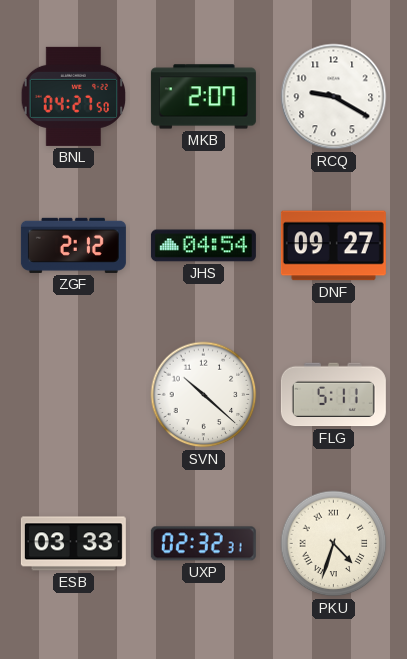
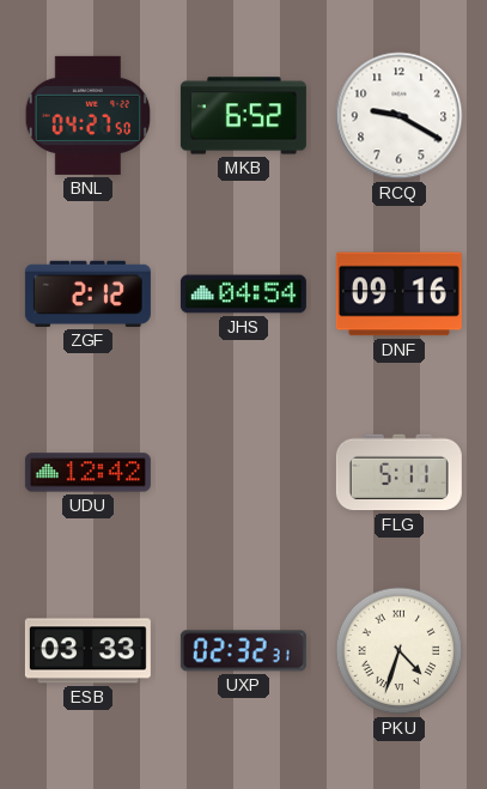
MKB: 2:07 -> 6:52
DNF: 09:27 -> 09:16
UDU: none -> 12:42
SVN: 10:22 -> none
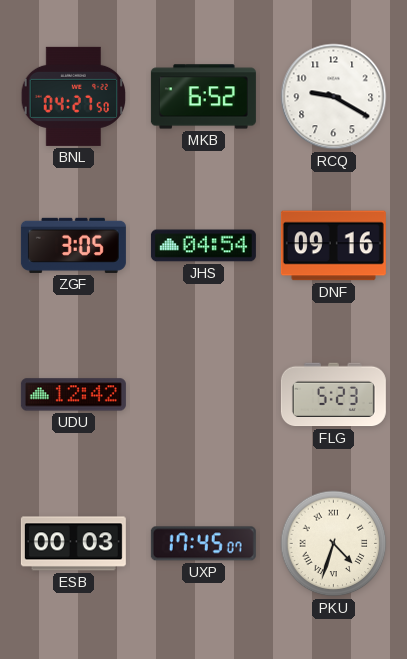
ZGF: 2:12 -> 3:05
FLG: 5:11 -> 5:23
ESB: 03:33 -> 00:03
UXP: 02:32 -> 17:45
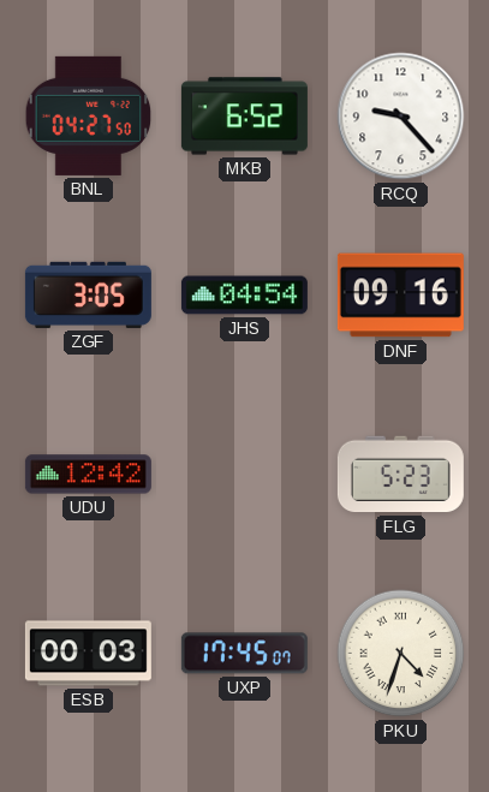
RCQ: 9:20 -> 9:23
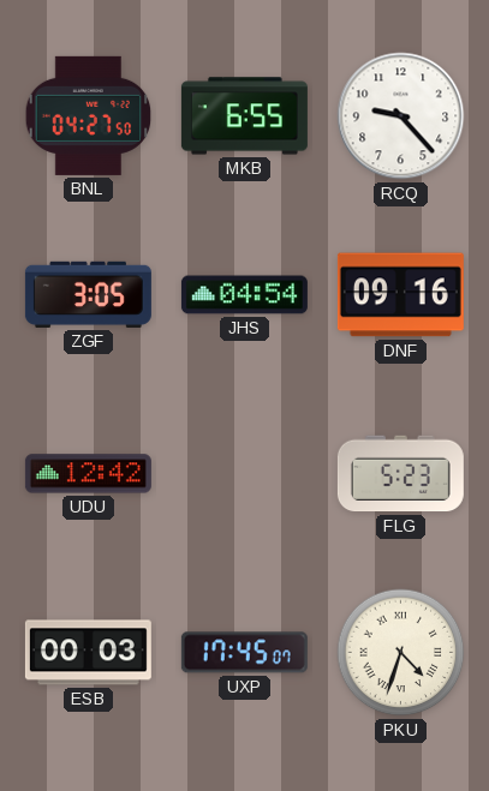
MKB: 6:52 -> 6:55
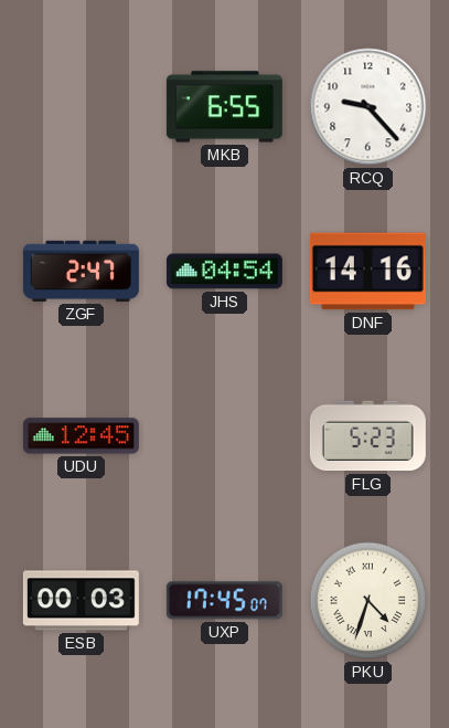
BNL: 04:27 -> none
ZGF: 3:05 -> 2:47
DNF: 09:16 -> 14:16
UDU: 12:42 -> 12:45
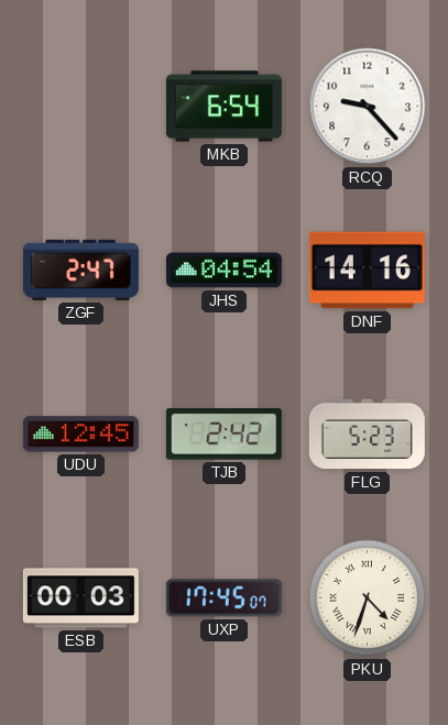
MKB: 6:55 -> 6:54
TJB: none -> 2:42
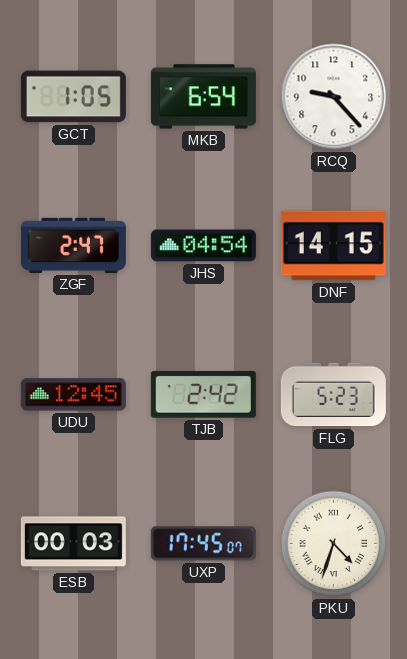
GCT: none -> 1:05
DNF: 14:16 -> 14:15
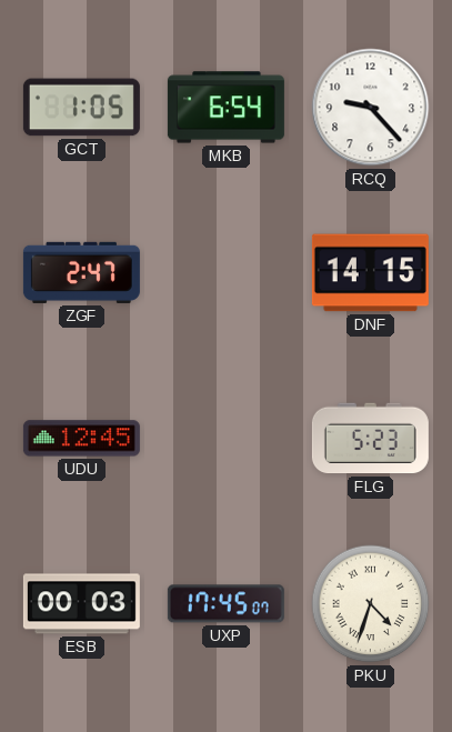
JHS: 04:54 -> none
TJB: 2:42 -> none
